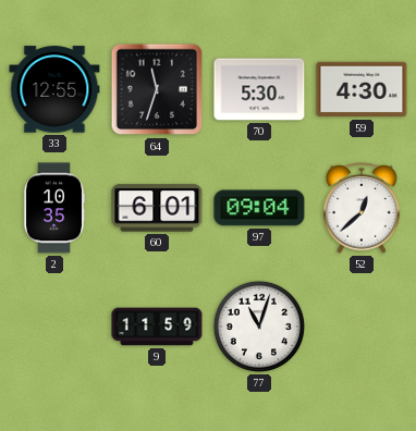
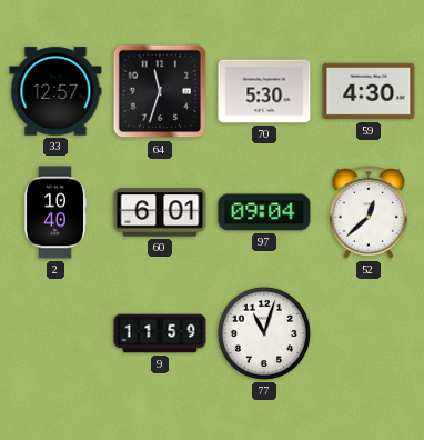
33: 12:55 -> 12:57
2: 10:35 -> 10:40
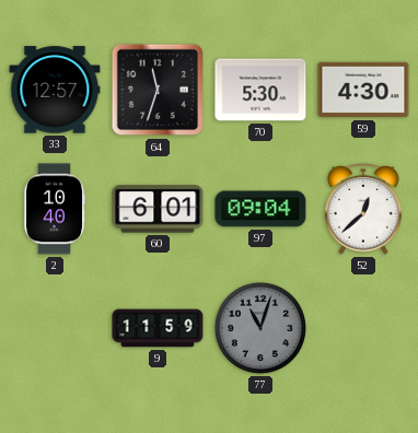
77 dial: white -> grey
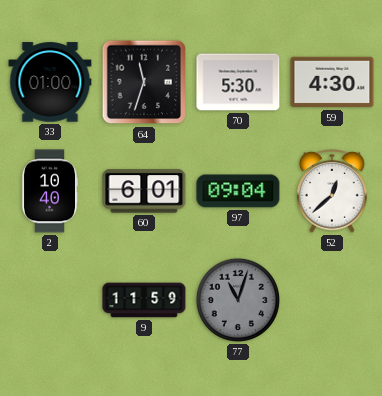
33: 12:57 -> 01:00
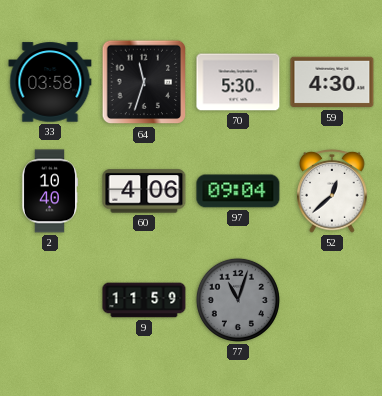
33: 01:00 -> 03:58
60: 6:01 -> 4:06
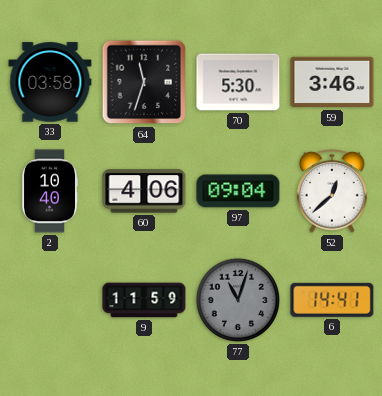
59: 4:30 -> 3:46
6: none -> 14:41
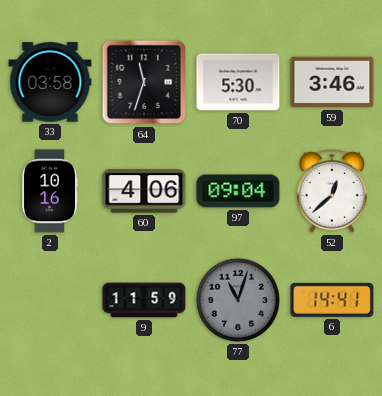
2: 10:40 -> 10:16
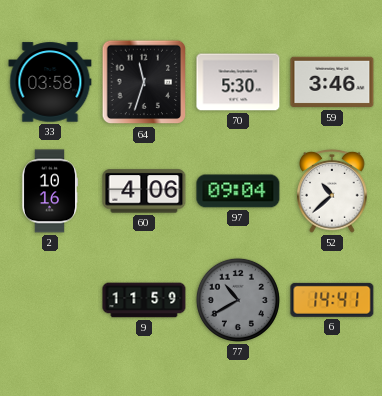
52: 12:38 -> 10:38
77: 11:03 -> 10:40
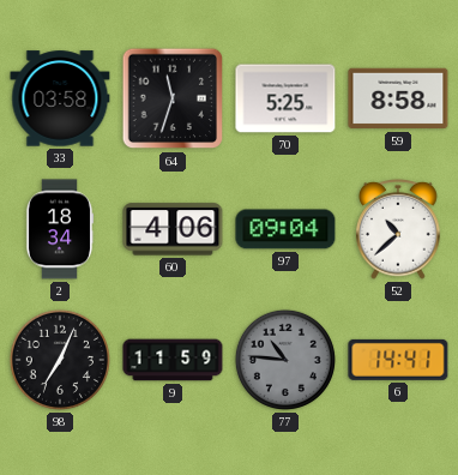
70: 5:30 -> 5:25
59: 3:46 -> 8:58
2: 10:16 -> 18:34
98: none -> 7:04
77: 10:40 -> 10:46
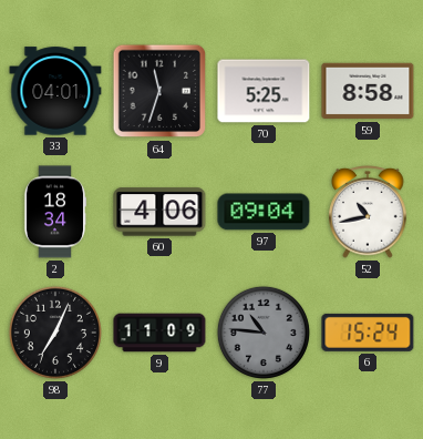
33: 03:58 -> 04:01
52: 10:38 -> 10:43
9: 11:59 -> 11:09
6: 14:41 -> 15:24
